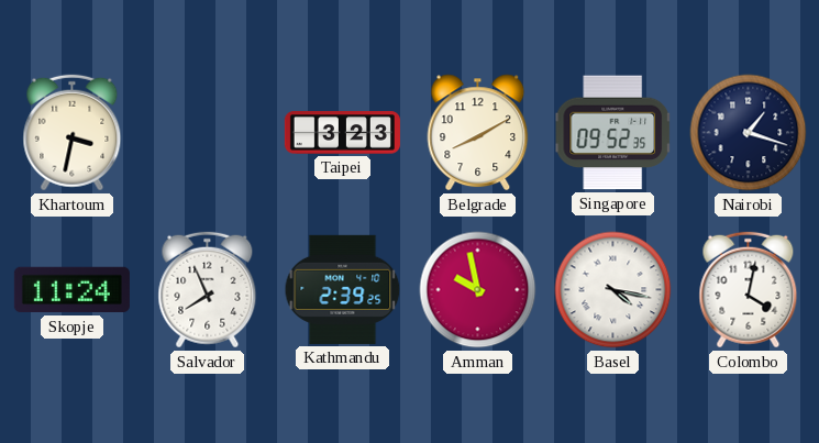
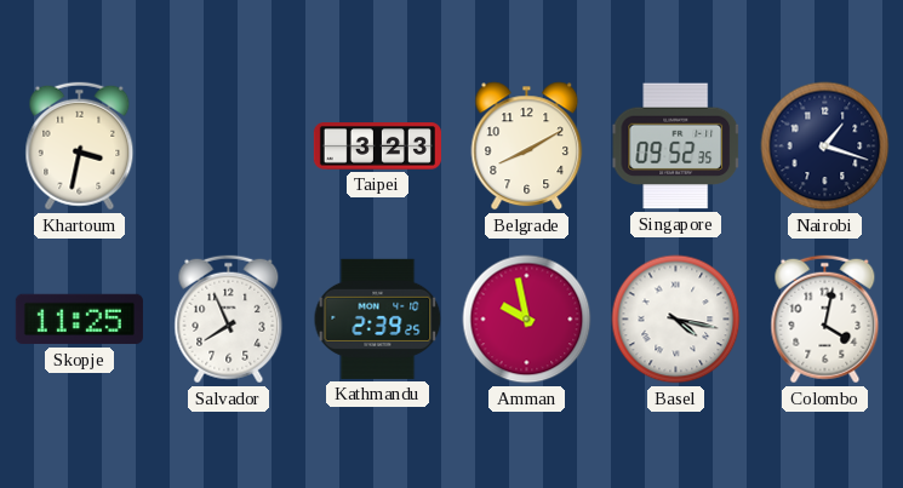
Skopje: 11:24 -> 11:25
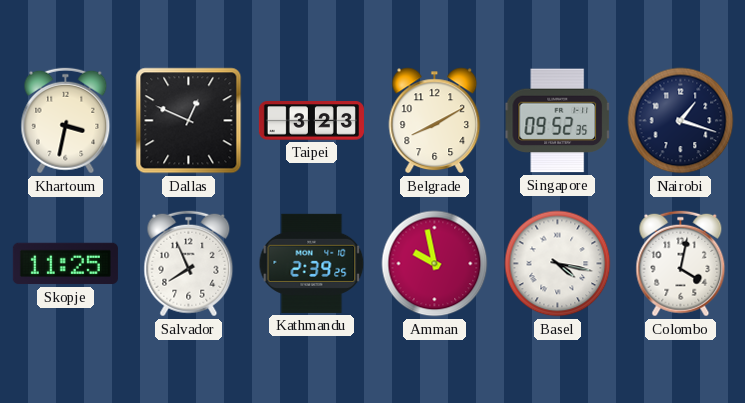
Dallas: none -> 12:49
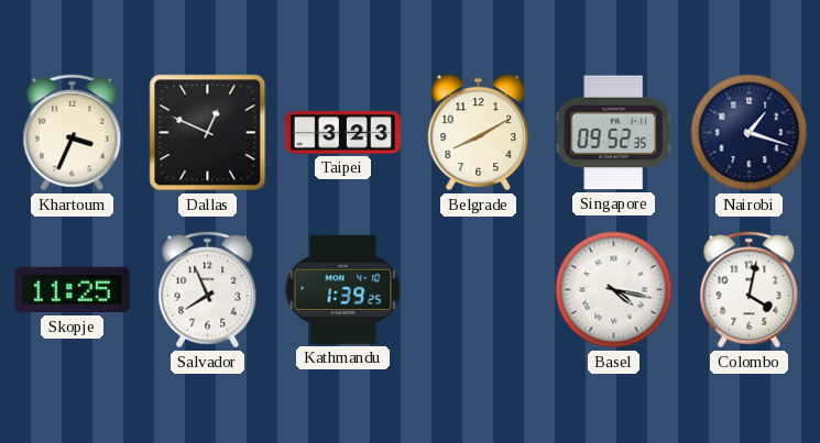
Khartoum: 3:32 -> 3:34
Kathmandu: 2:39 -> 1:39
Amman: 9:58 -> none
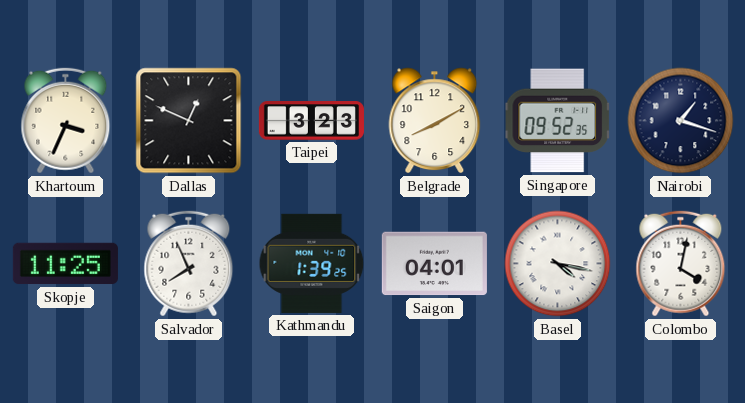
Saigon: none -> 04:01
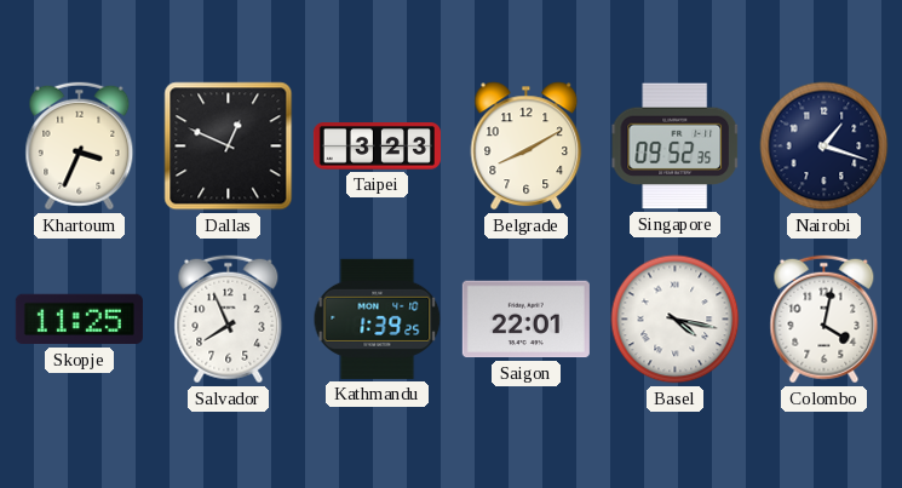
Saigon: 04:01 -> 22:01
